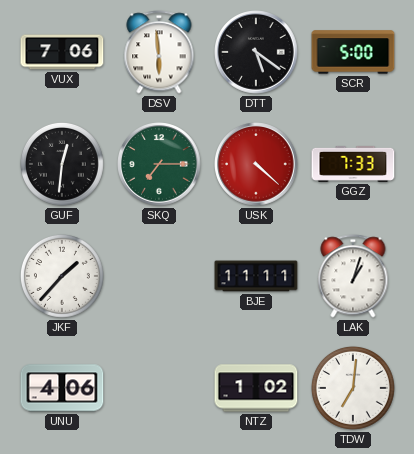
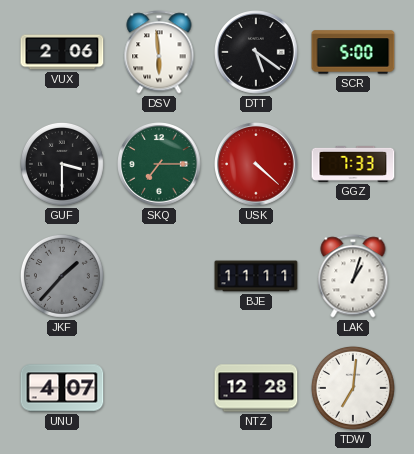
VUX: 7:06 -> 2:06
GUF: 12:31 -> 3:30
JKF dial: white -> grey
UNU: 4:06 -> 4:07
NTZ: 1:02 -> 12:28
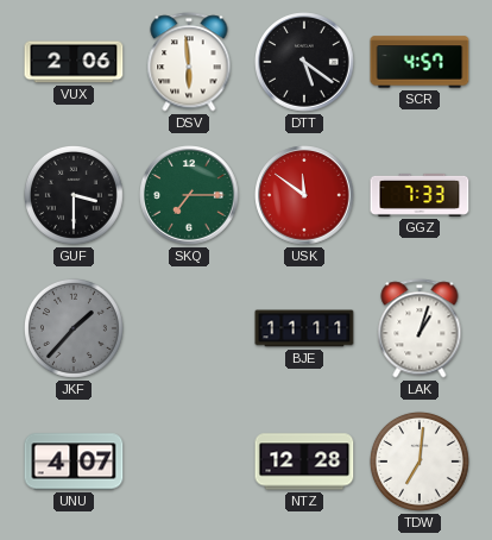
SCR: 5:00 -> 4:57
USK: 4:22 -> 11:51
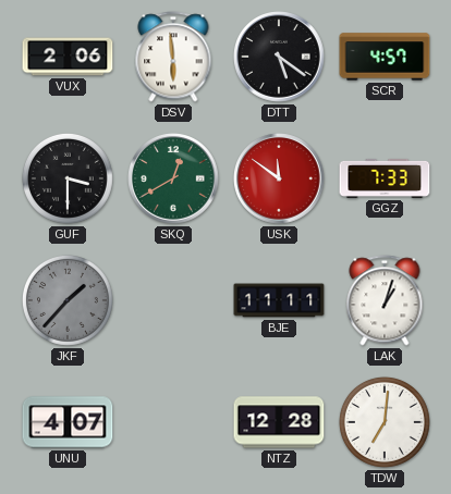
SKQ: 7:15 -> 12:40
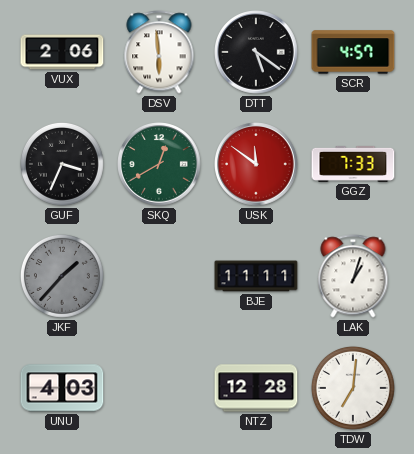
GUF: 3:30 -> 3:34
UNU: 4:07 -> 4:03
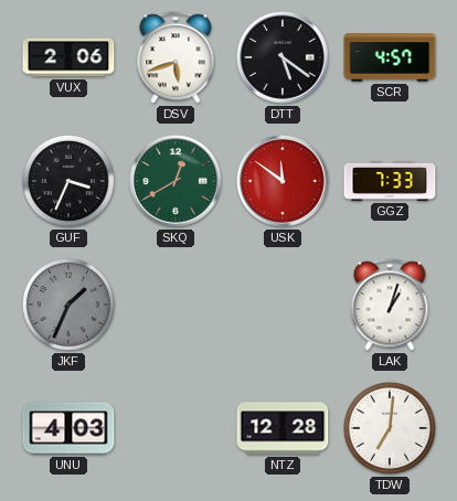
DSV: 5:59 -> 5:42
JKF: 1:37 -> 1:34
BJE: 11:11 -> none
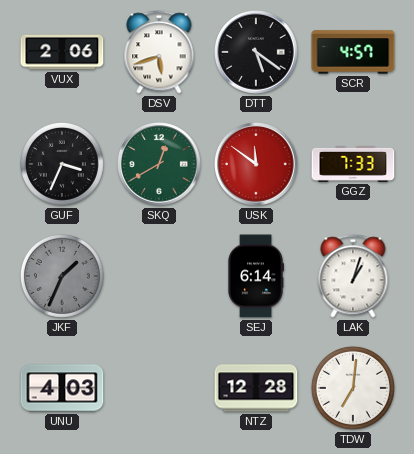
SEJ: none -> 6:14
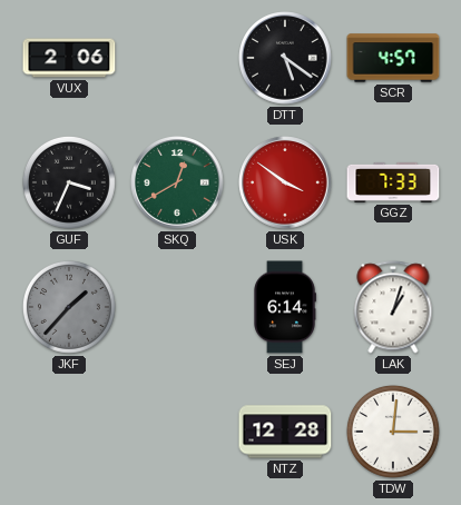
DSV: 5:42 -> none
USK: 11:51 -> 3:51
JKF: 1:34 -> 1:37
UNU: 4:03 -> none
TDW: 7:01 -> 3:01
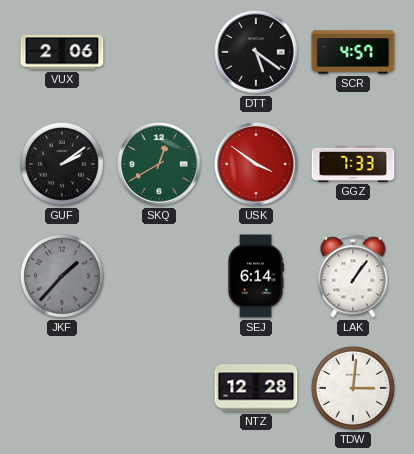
GUF: 3:34 -> 2:09
LAK: 1:03 -> 1:06
